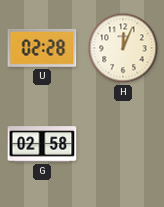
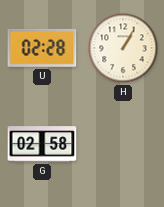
H: 12:04 -> 1:05
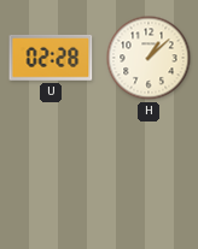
H: 1:05 -> 1:08
G: 02:58 -> none
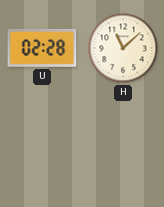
H: 1:08 -> 11:08
